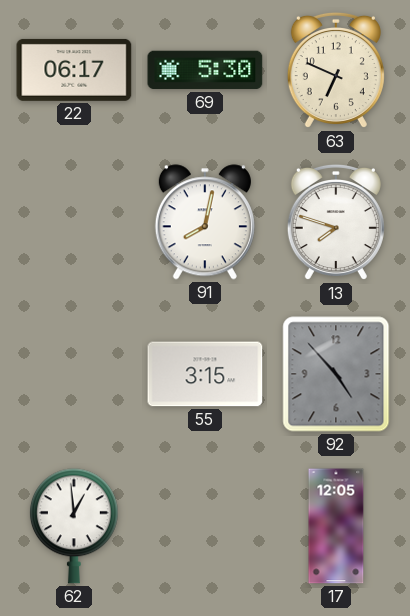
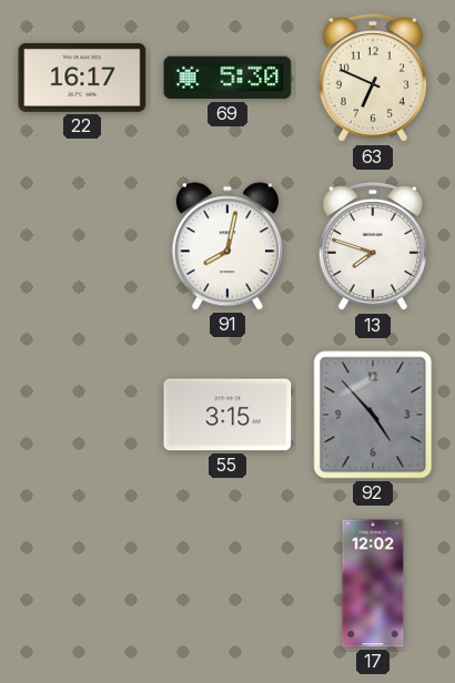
22: 06:17 -> 16:17
62: 12:59 -> none
17: 12:05 -> 12:02
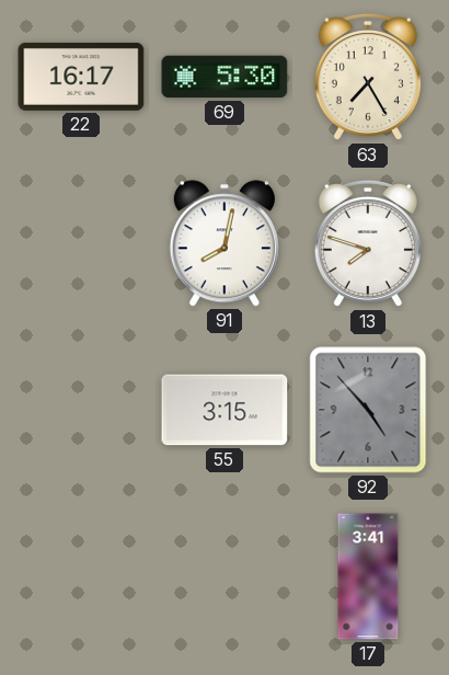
63: 6:49 -> 7:25
17: 12:02 -> 3:41
